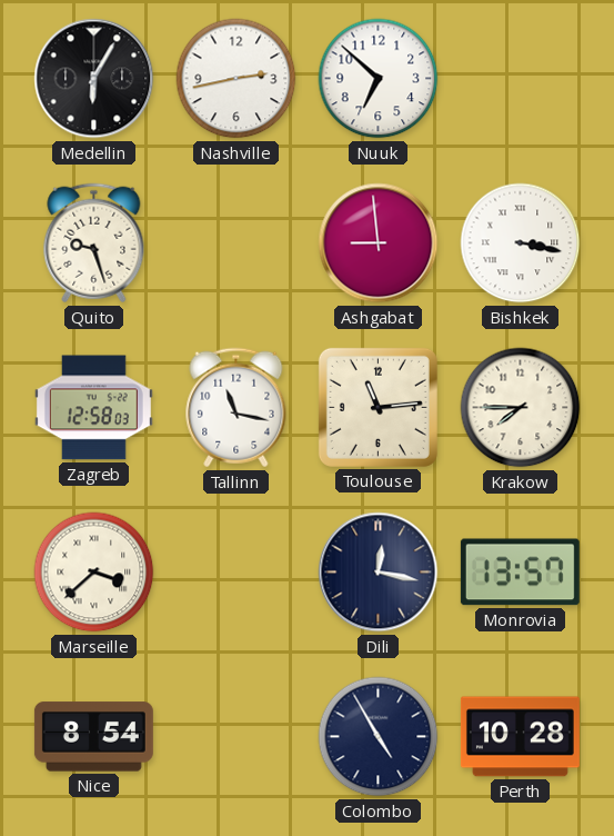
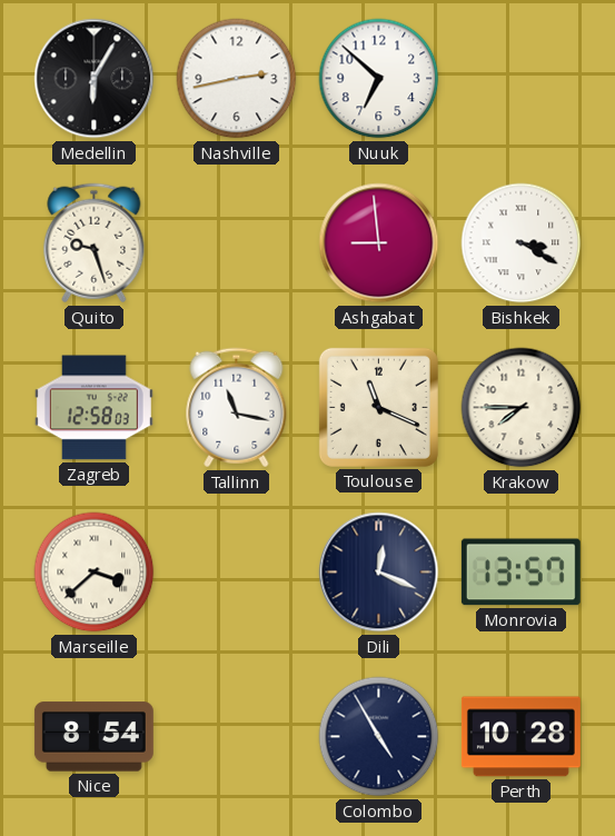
Bishkek: 3:17 -> 3:20
Toulouse: 11:14 -> 11:19
Dili: 12:17 -> 12:19
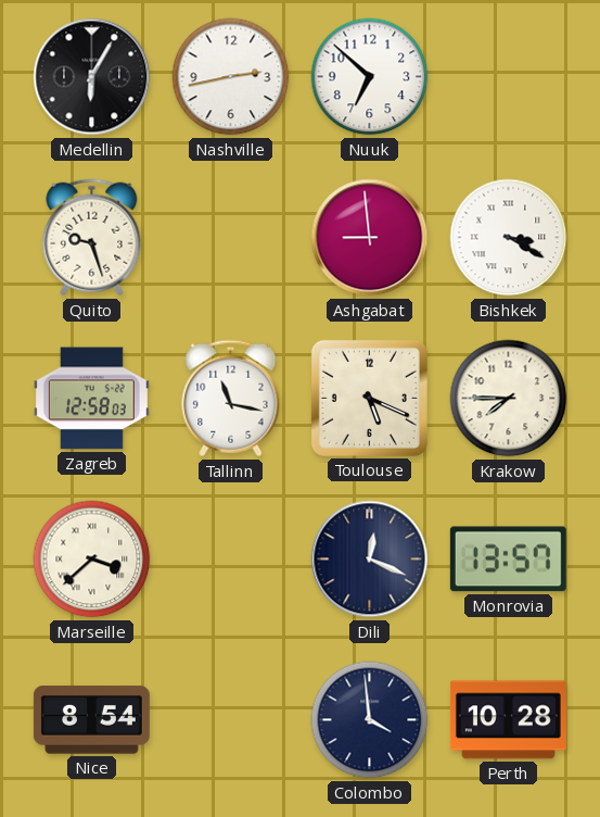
Toulouse: 11:19 -> 5:19
Colombo: 4:55 -> 3:59
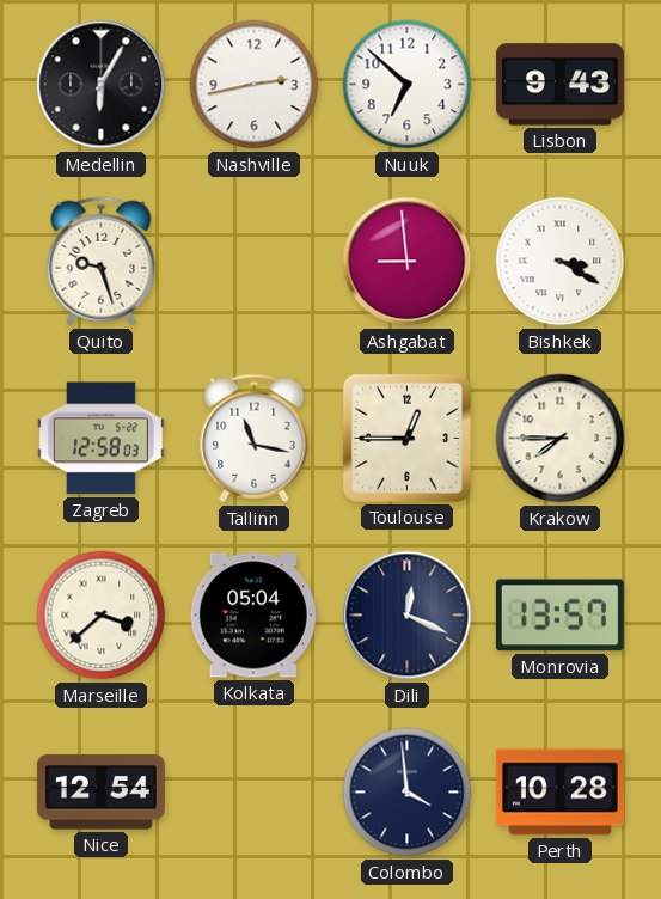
Lisbon: none -> 9:43
Toulouse: 5:19 -> 12:45
Kolkata: none -> 05:04
Nice: 8:54 -> 12:54
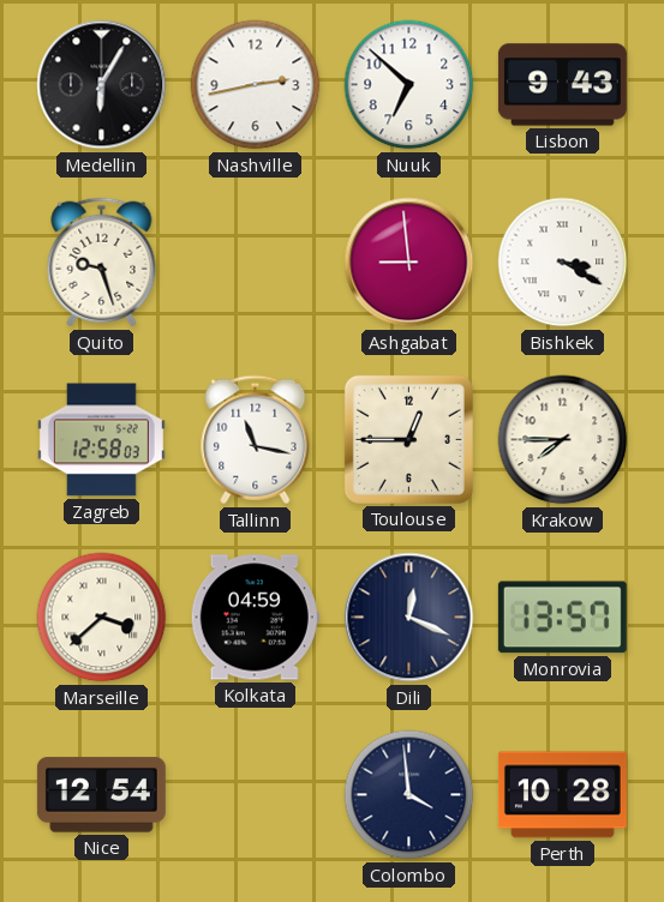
Kolkata: 05:04 -> 04:59
